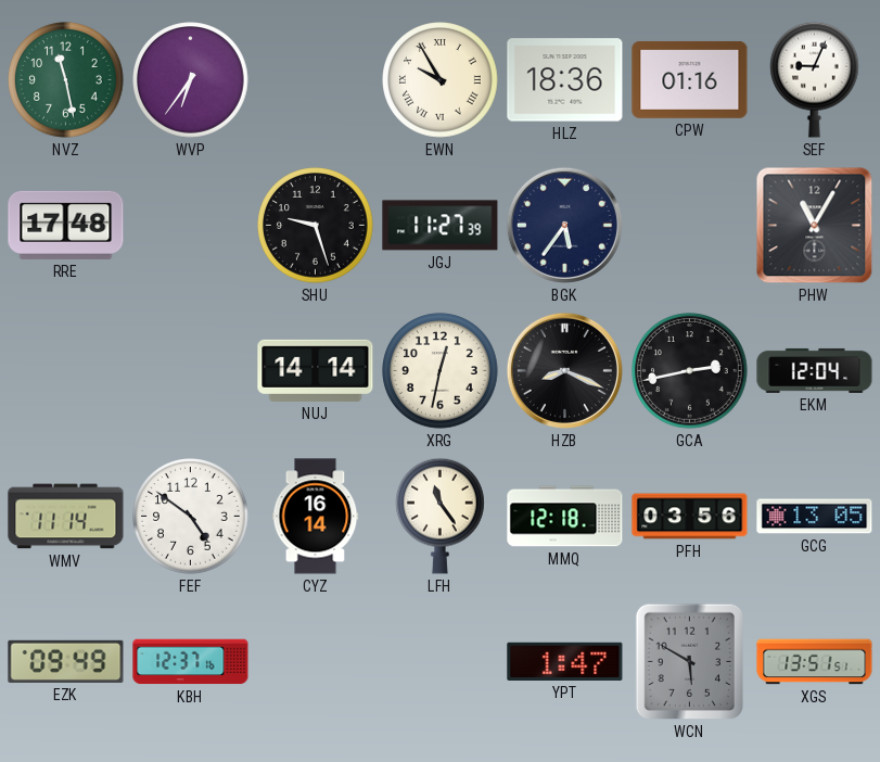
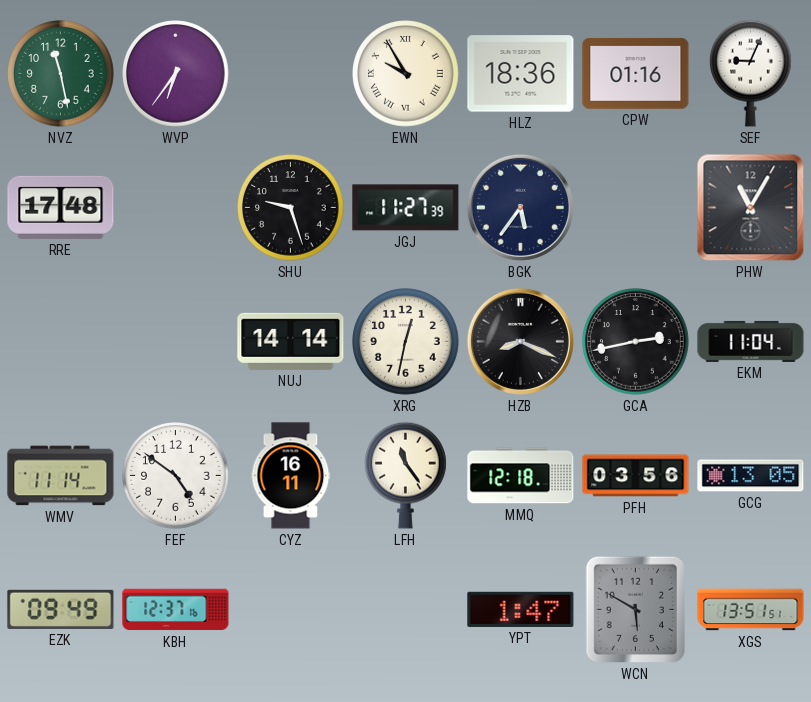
EKM: 12:04 -> 11:04
CYZ: 16:14 -> 16:11
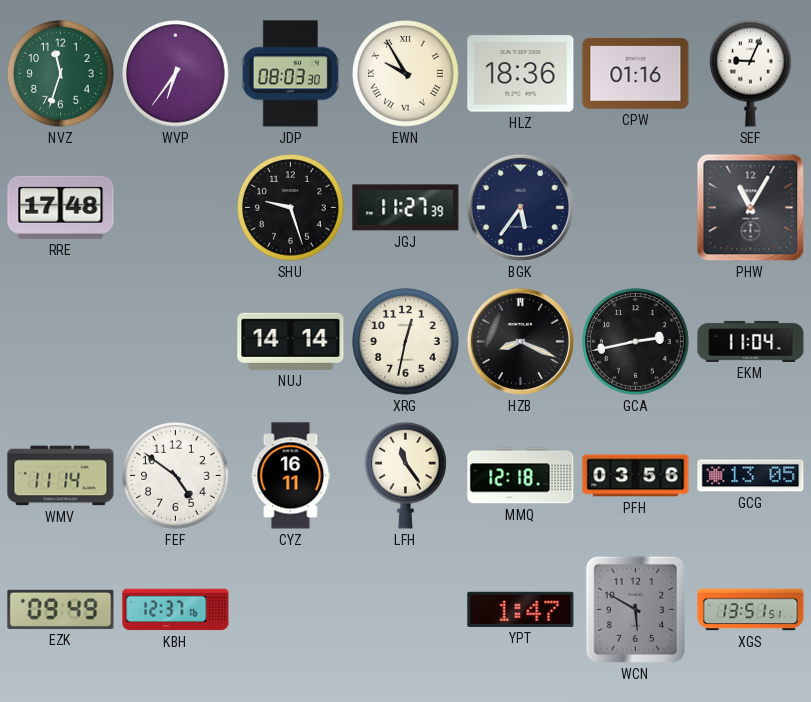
NVZ: 11:28 -> 11:33
JDP: none -> 08:03
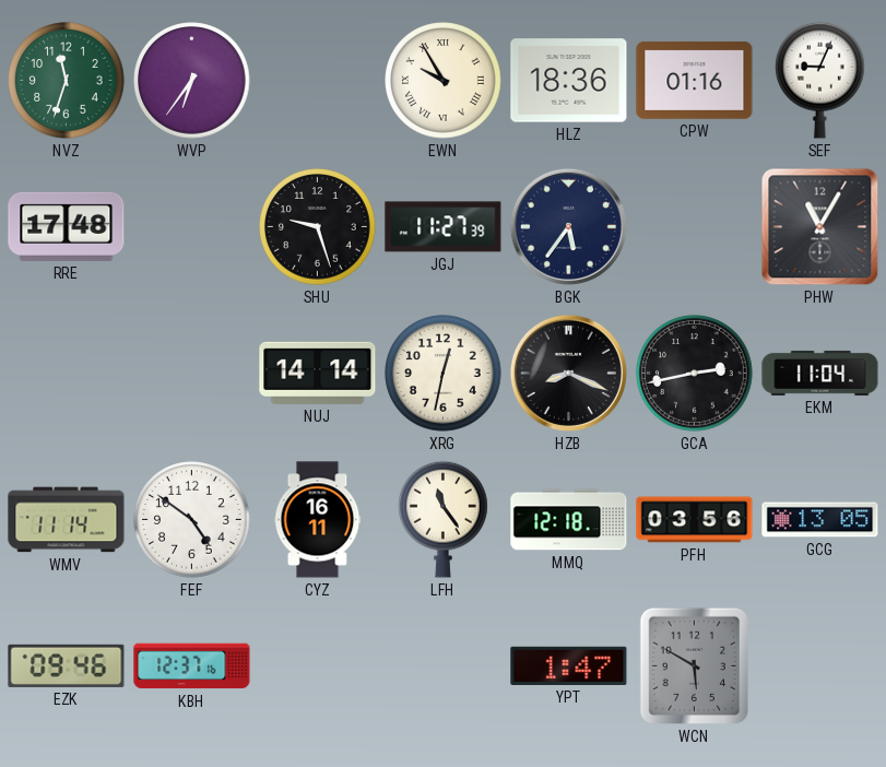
JDP: 08:03 -> none
EZK: 09:49 -> 09:46
XGS: 13:51 -> none
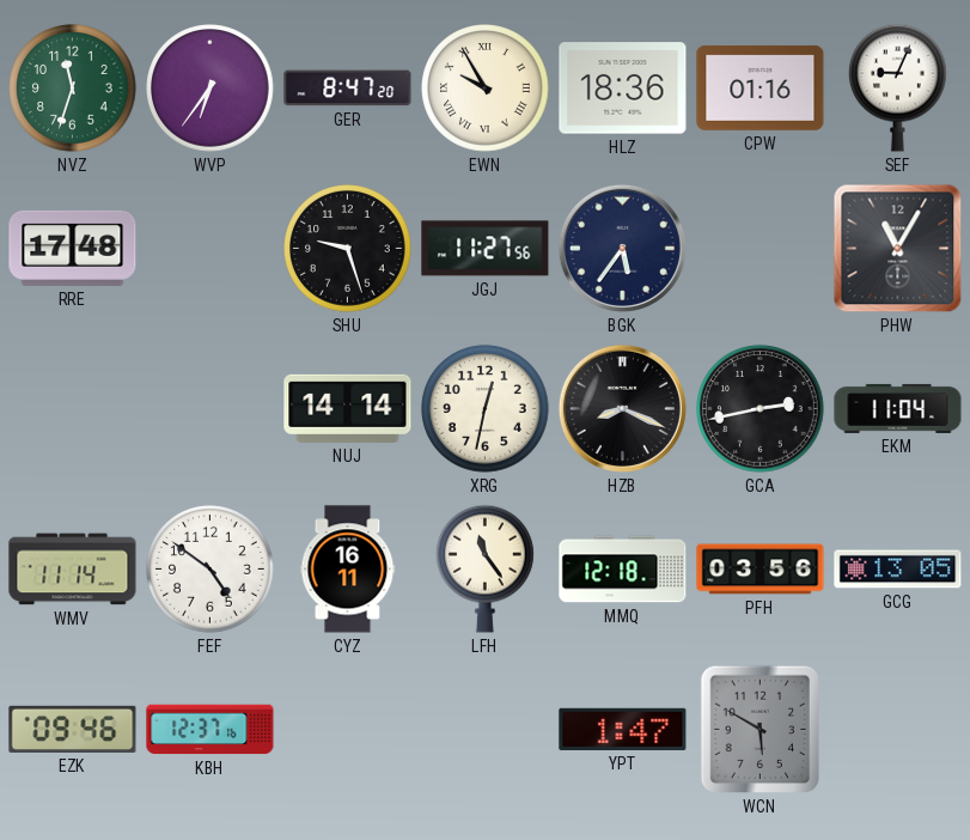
GER: none -> 8:47
JGJ: 11:27:39 -> 11:27:56
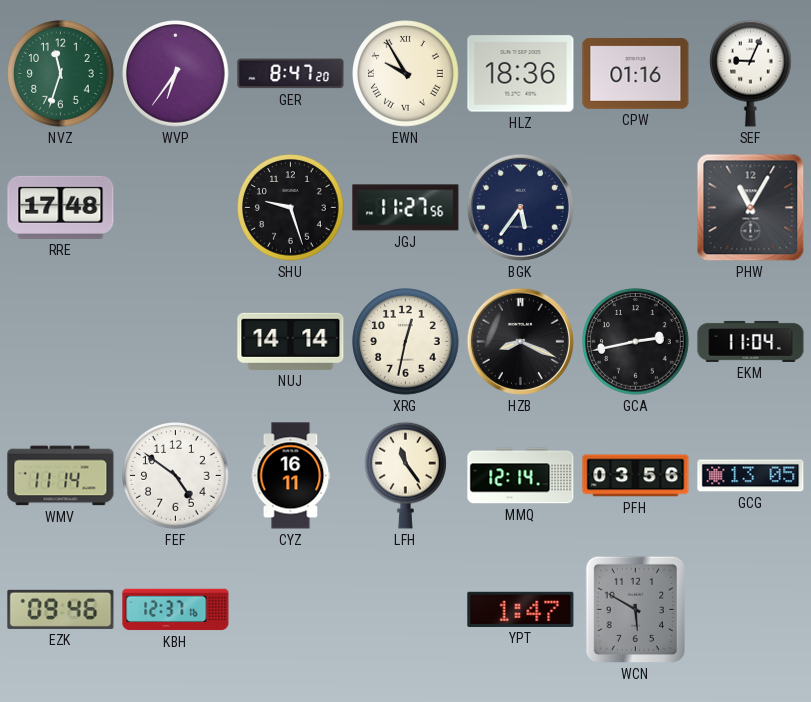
MMQ: 12:18 -> 12:14
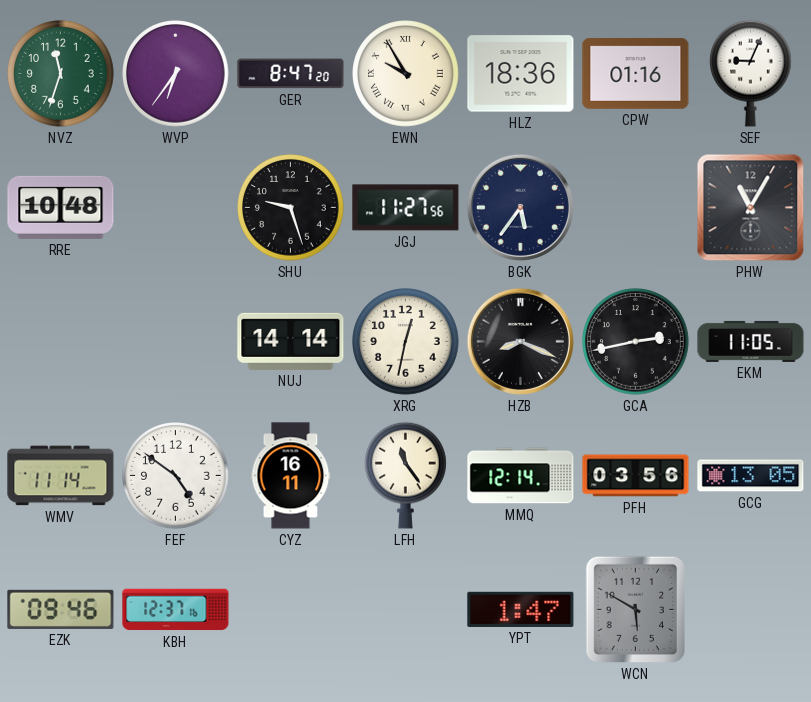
RRE: 17:48 -> 10:48
EKM: 11:04 -> 11:05
